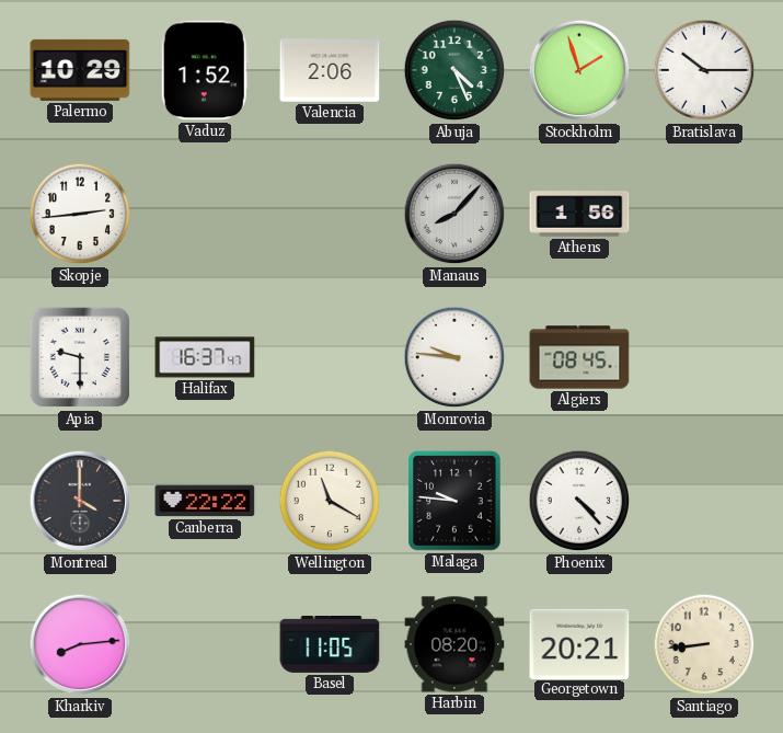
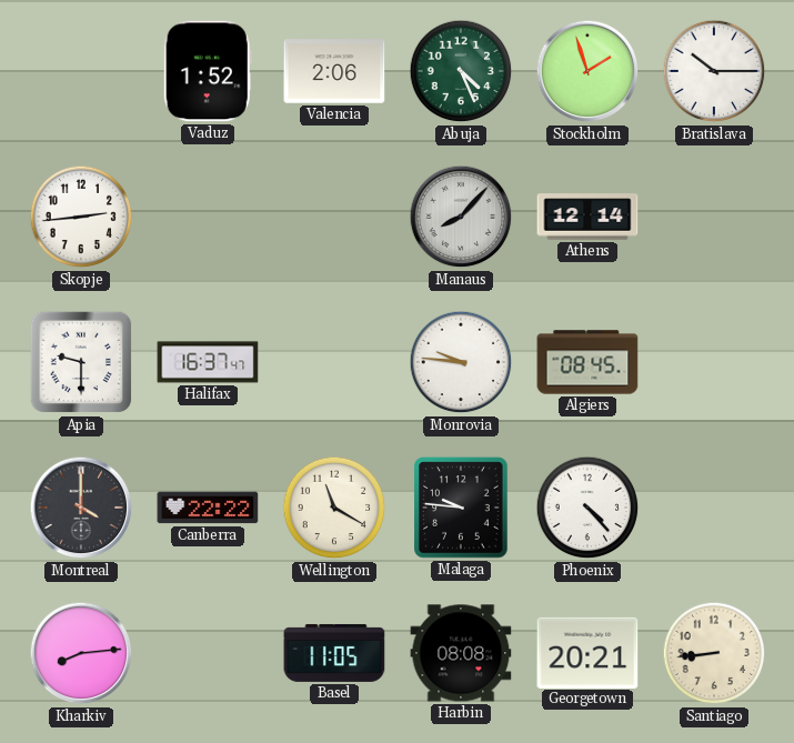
Palermo: 10:29 -> none
Athens: 1:56 -> 12:14
Harbin: 08:20 -> 08:08
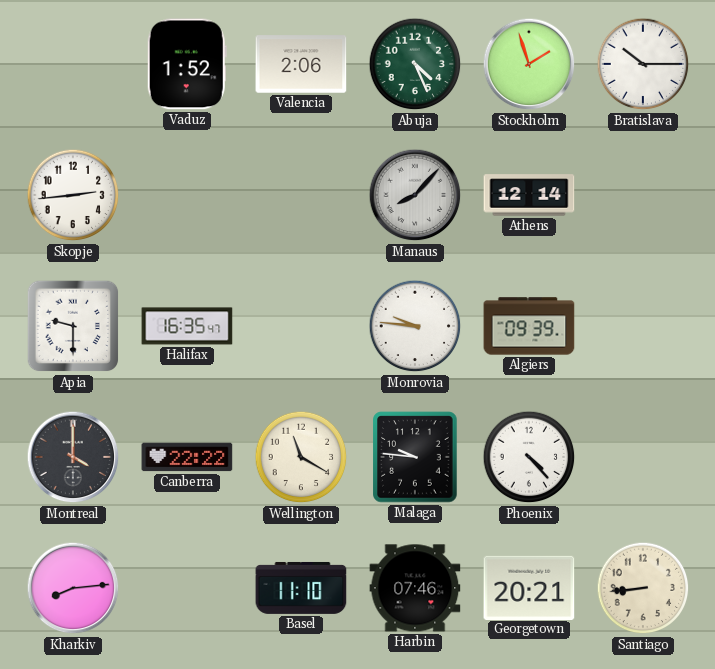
Halifax: 16:37 -> 16:35
Algiers: 08:45 -> 09:39
Basel: 11:05 -> 11:10
Harbin: 08:08 -> 07:46
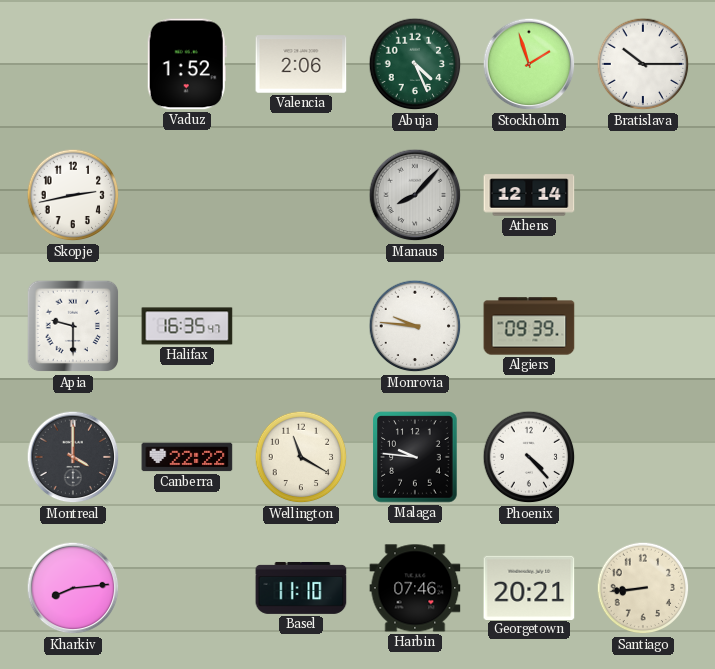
Skopje: 2:44 -> 2:43
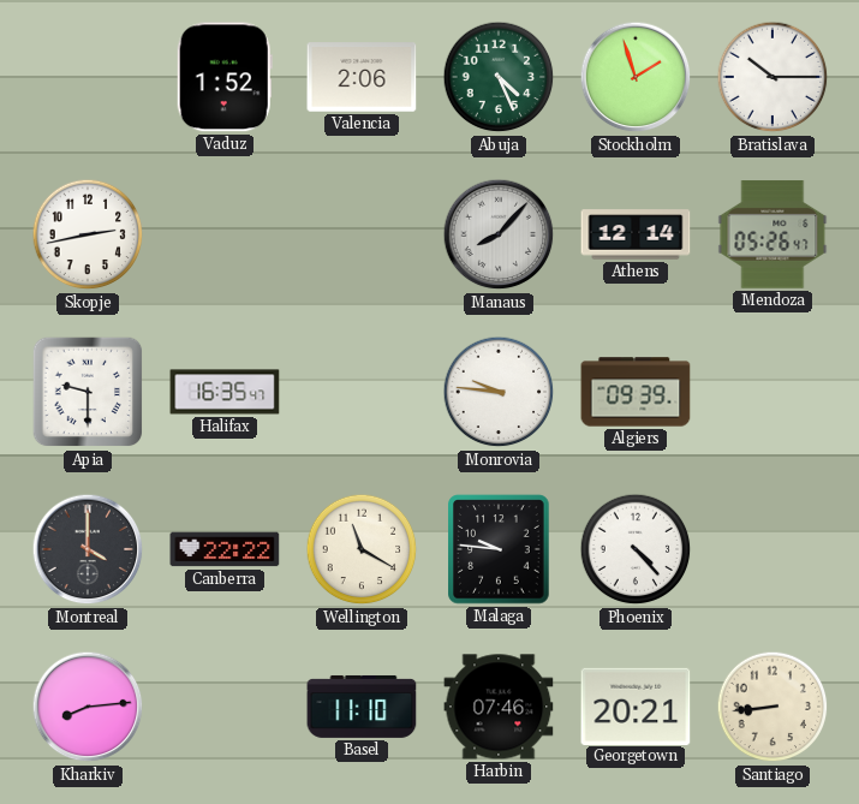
Mendoza: none -> 05:26
